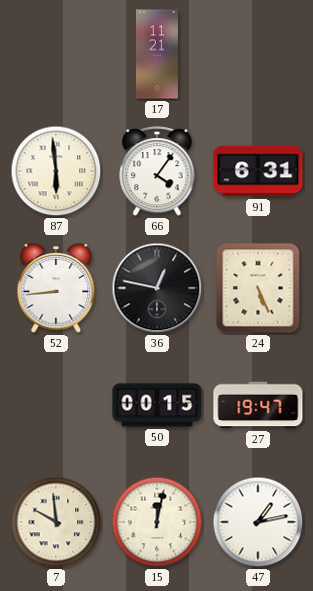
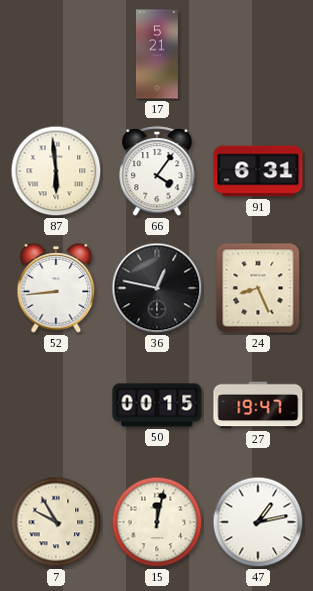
17: 11:21 -> 5:21
24: 5:26 -> 8:26
7: 9:59 -> 9:55
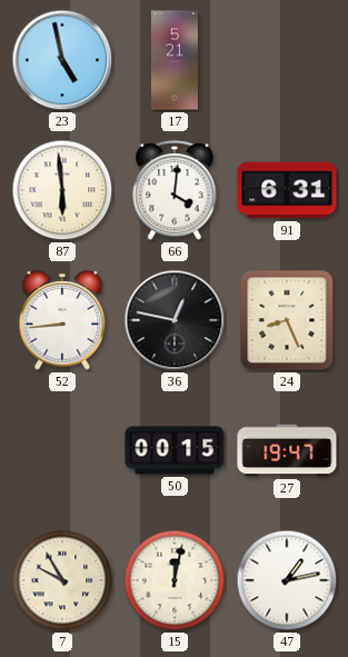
23: none -> 4:58
66: 4:06 -> 4:01
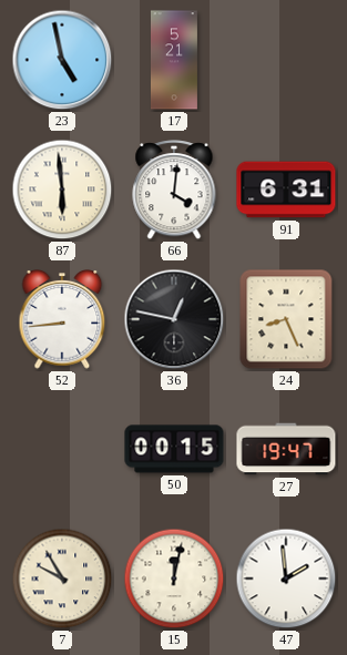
47: 1:13 -> 1:59
